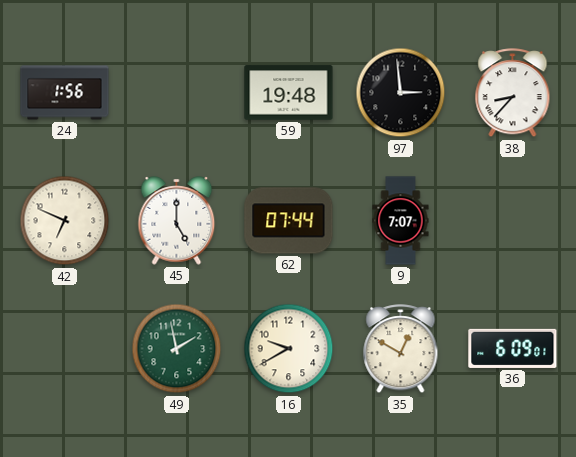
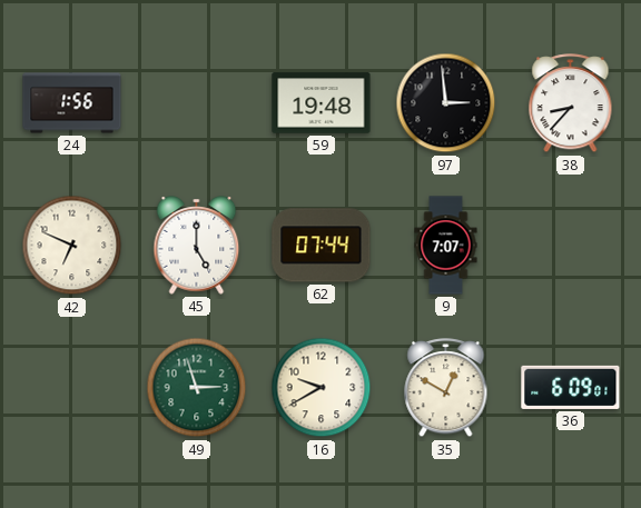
49: 1:58 -> 2:57
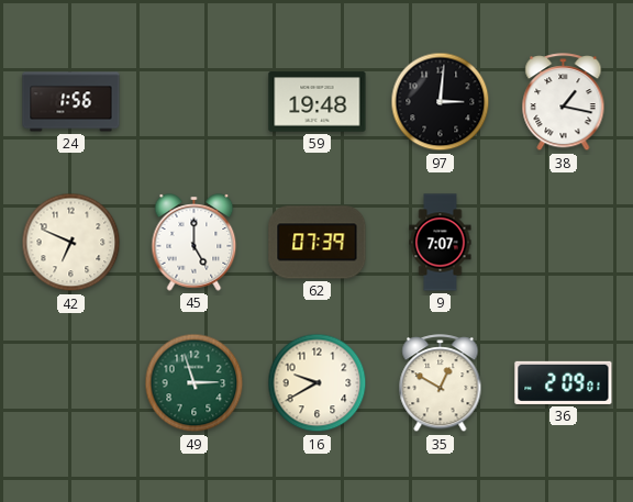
97: 2:59 -> 3:01
38: 8:37 -> 1:17
62: 07:44 -> 07:39
36: 6:09 -> 2:09
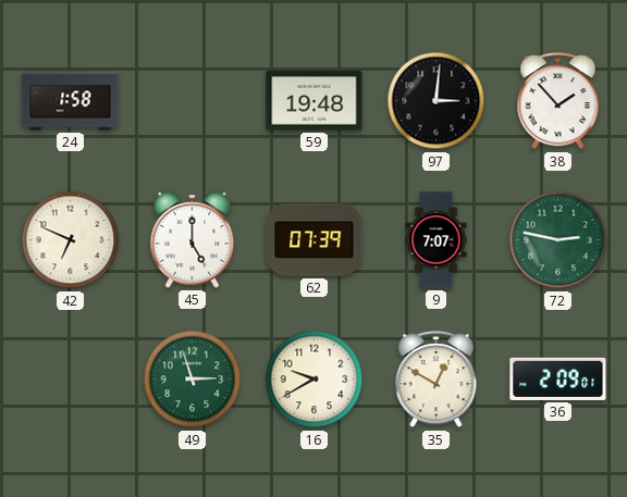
24: 1:56 -> 1:58
38: 1:17 -> 1:53
72: none -> 2:47
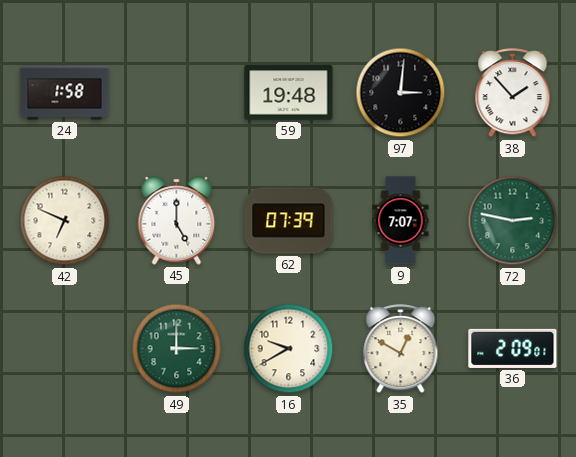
49: 2:57 -> 3:00
